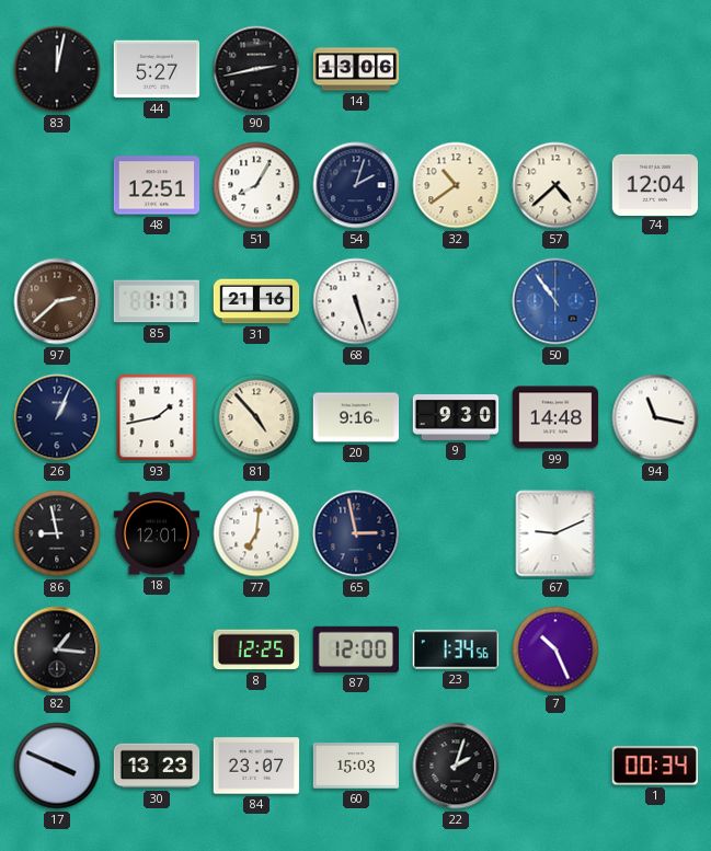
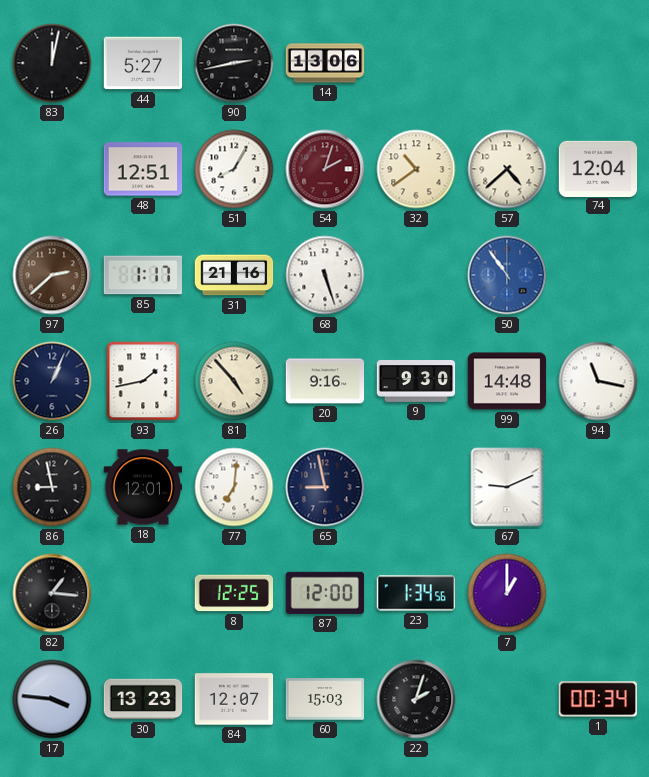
54 dial: navy -> burgundy
65: 2:58 -> 8:58
7: 10:26 -> 1:00
17: 3:49 -> 3:46
84: 23:07 -> 12:07
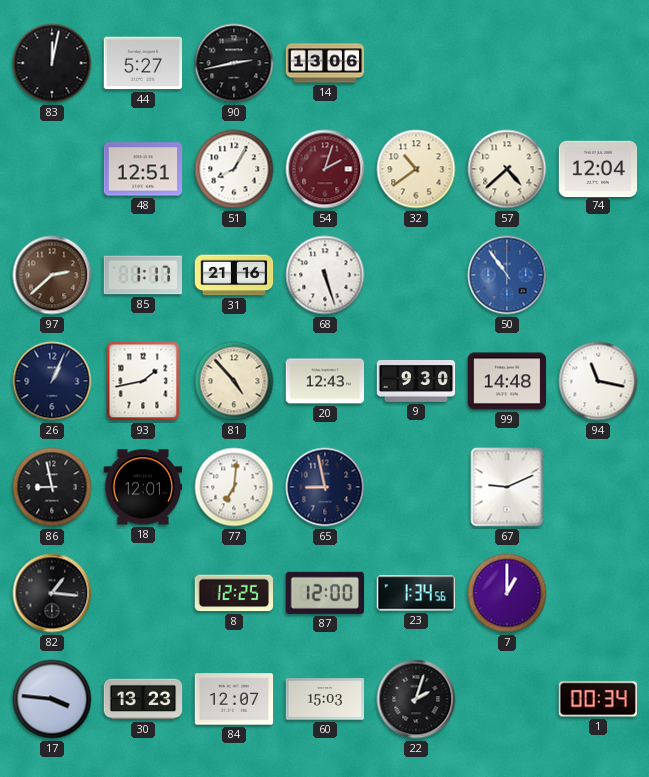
20: 9:16 -> 12:43
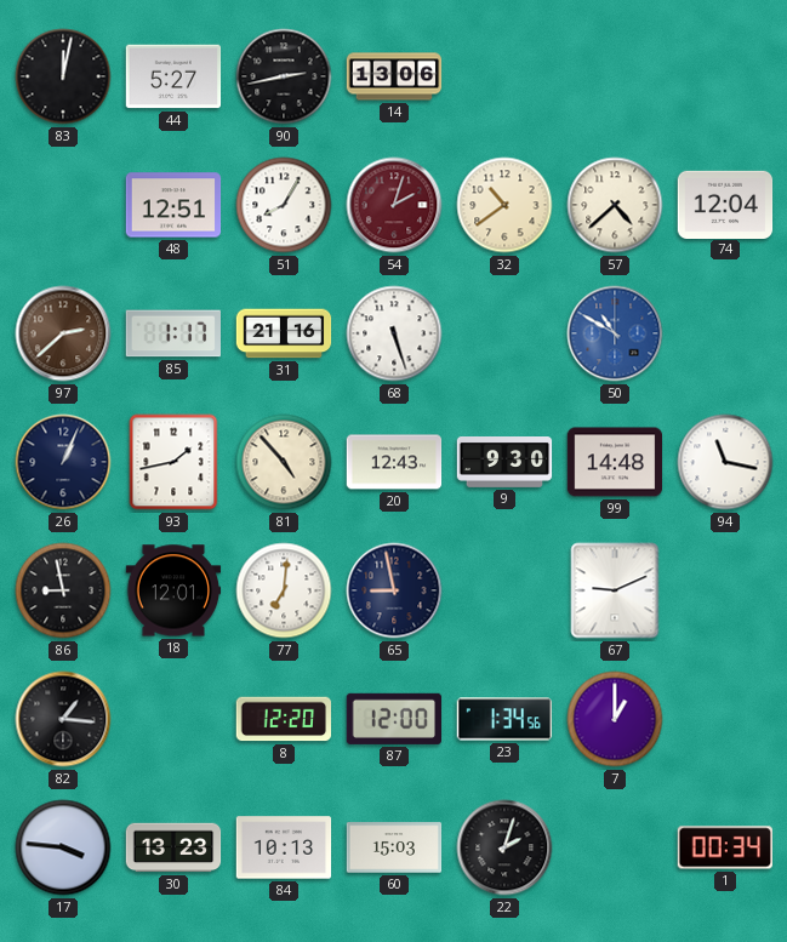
50: 10:54 -> 10:50
8: 12:25 -> 12:20
84: 12:07 -> 10:13
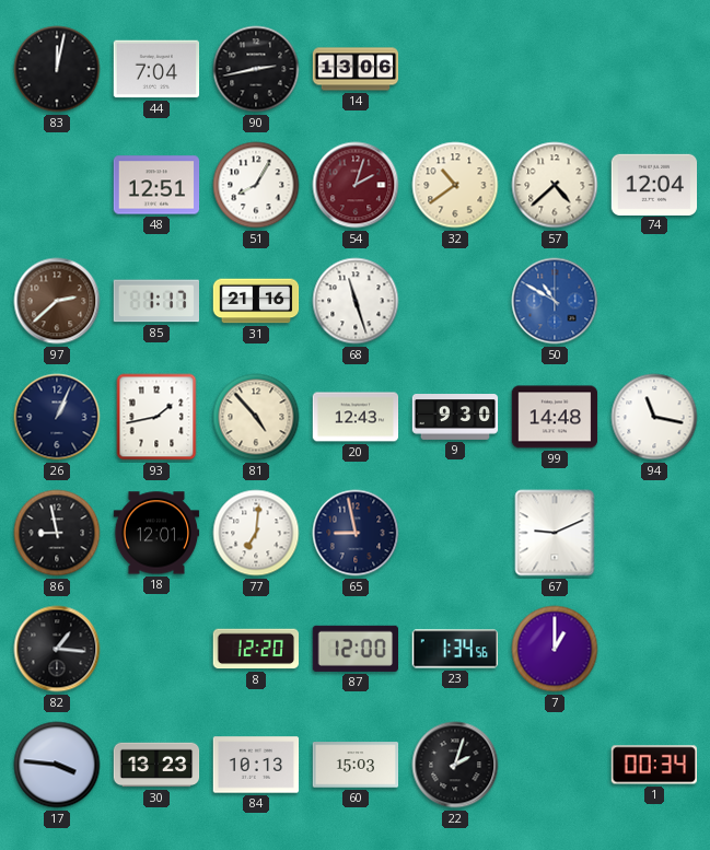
44: 5:27 -> 7:04
68: 5:27 -> 11:27
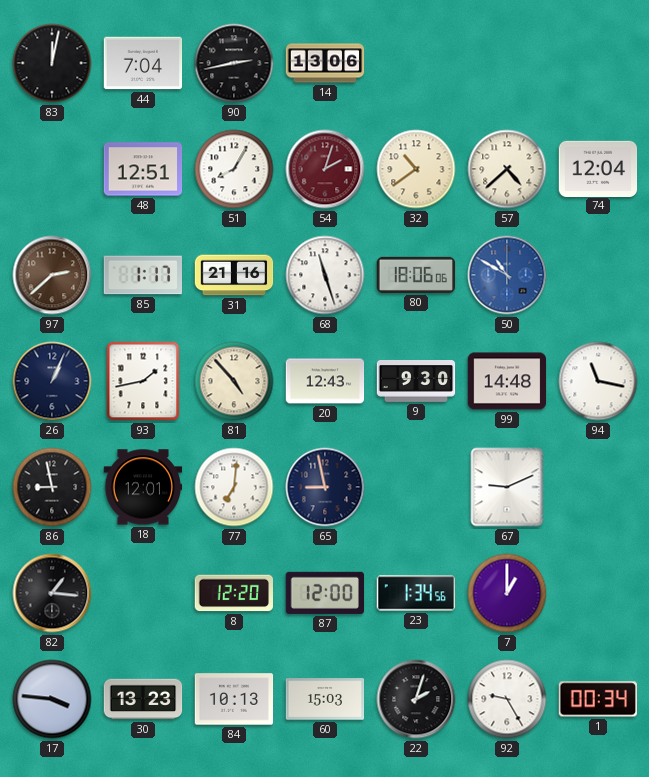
80: none -> 18:06
92: none -> 9:25
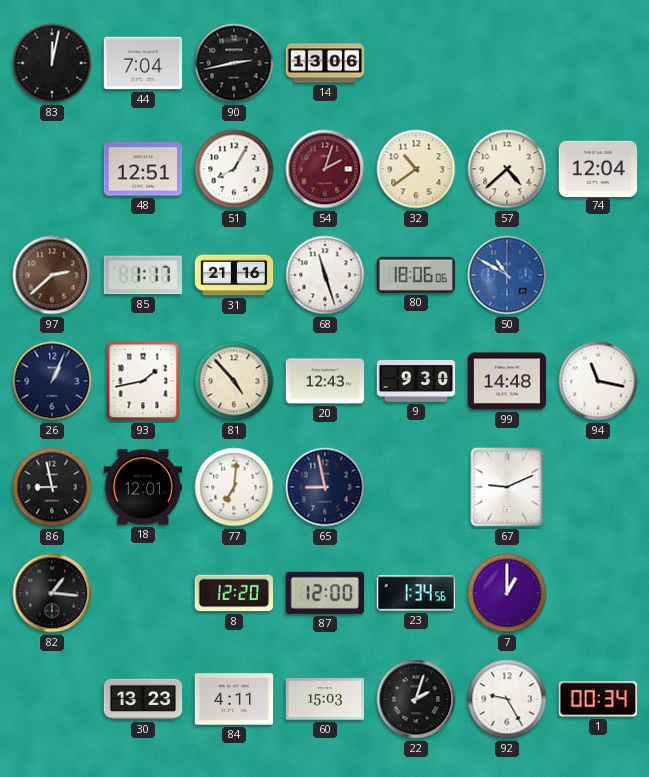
17: 3:46 -> none
84: 10:13 -> 4:11
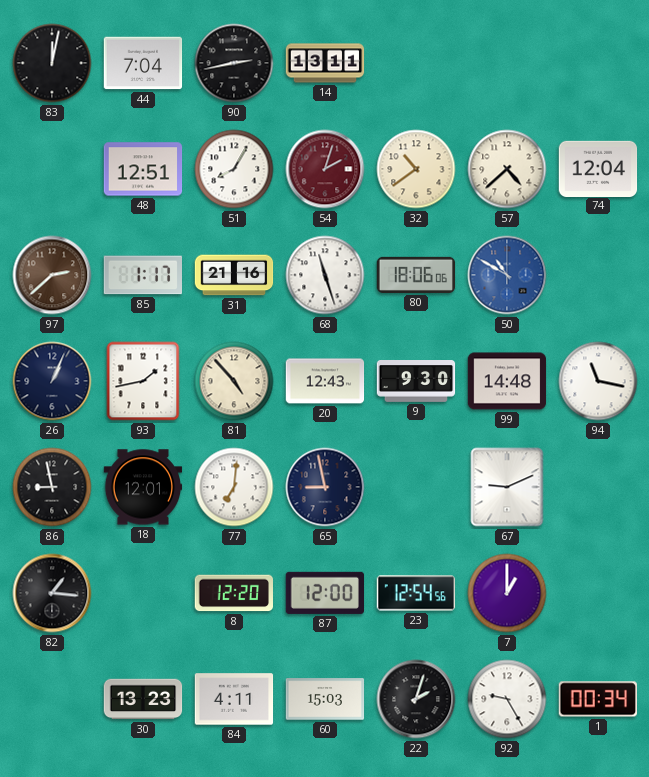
14: 13:06 -> 13:11
23: 1:34 -> 12:54
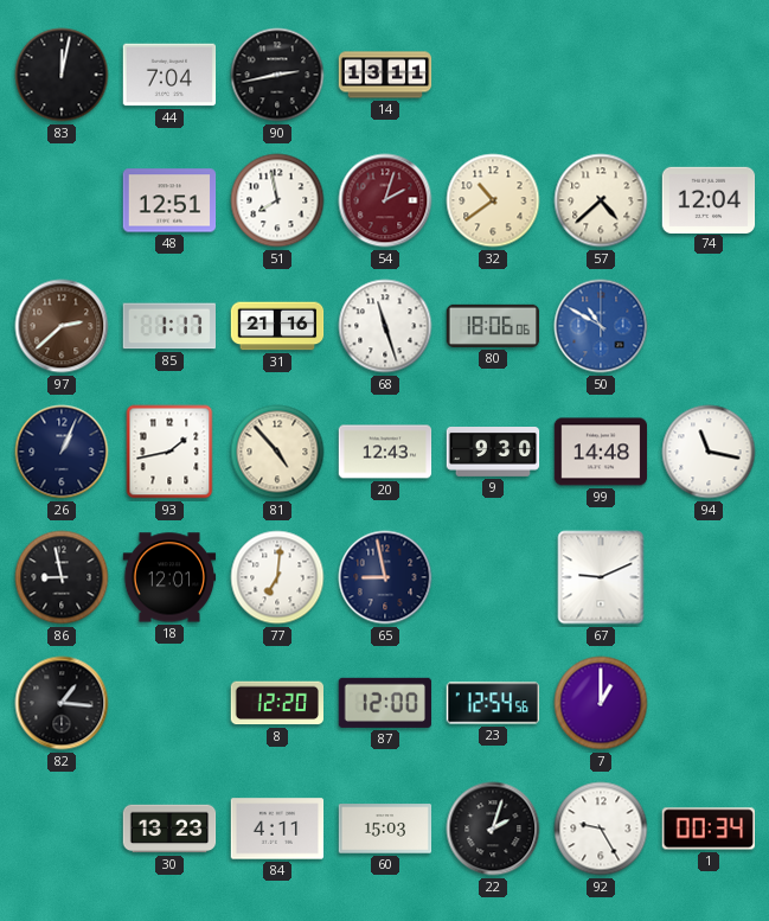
51: 8:05 -> 7:58
